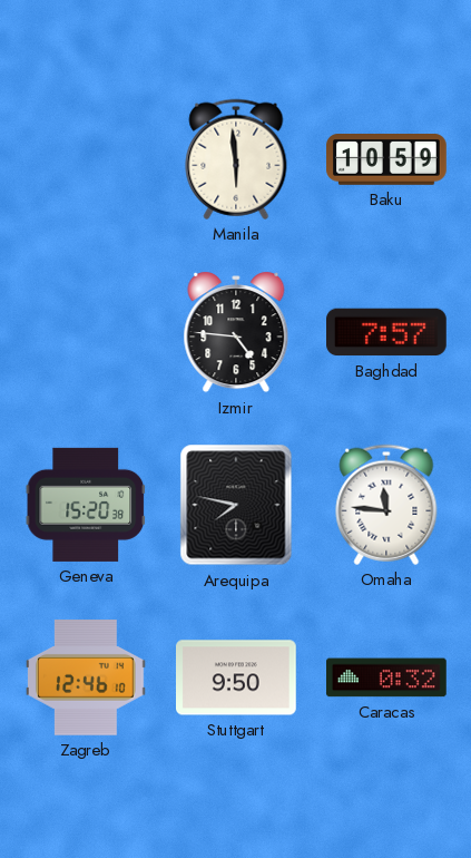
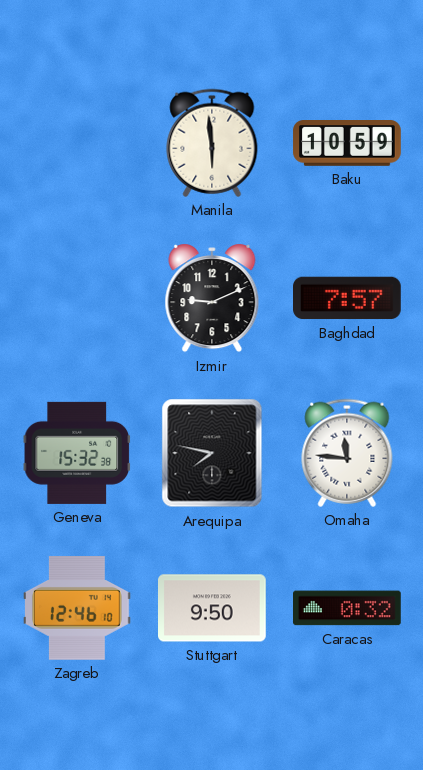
Izmir: 4:46 -> 9:11
Geneva: 15:20 -> 15:32
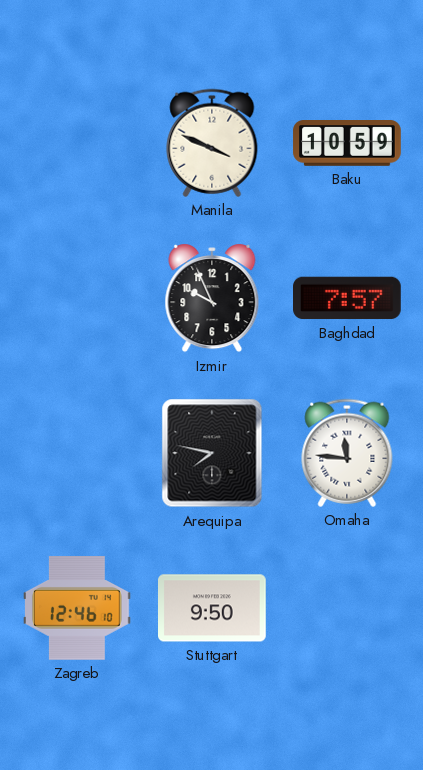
Manila: 5:59 -> 3:49
Izmir: 9:11 -> 9:56
Geneva: 15:32 -> none
Caracas: 0:32 -> none
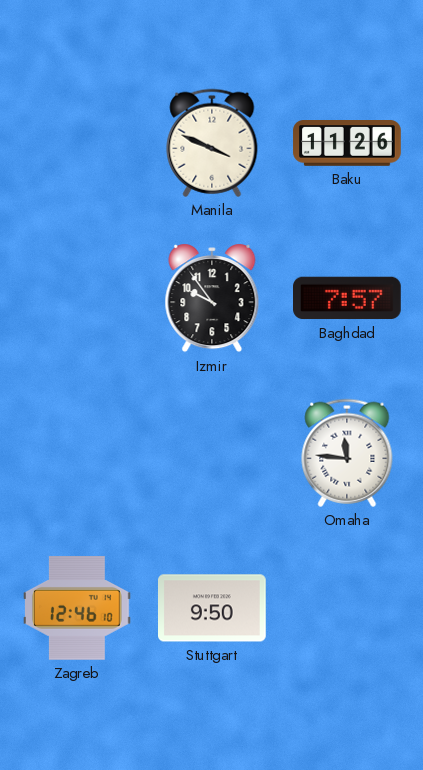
Baku: 10:59 -> 11:26
Izmir: 9:56 -> 9:54
Arequipa: 7:47 -> none
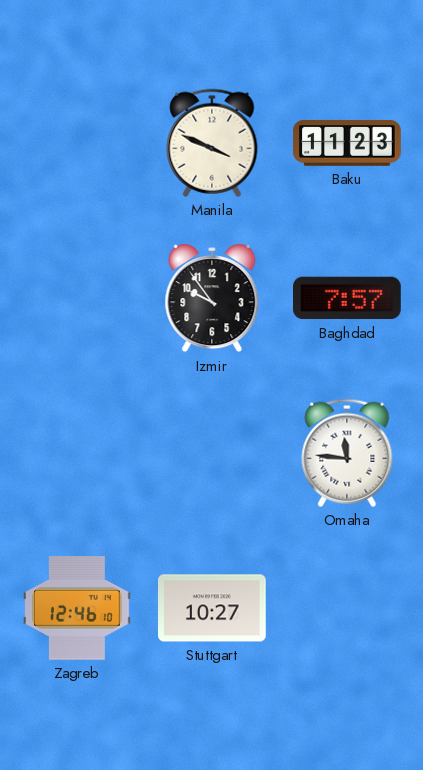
Baku: 11:26 -> 11:23
Stuttgart: 9:50 -> 10:27
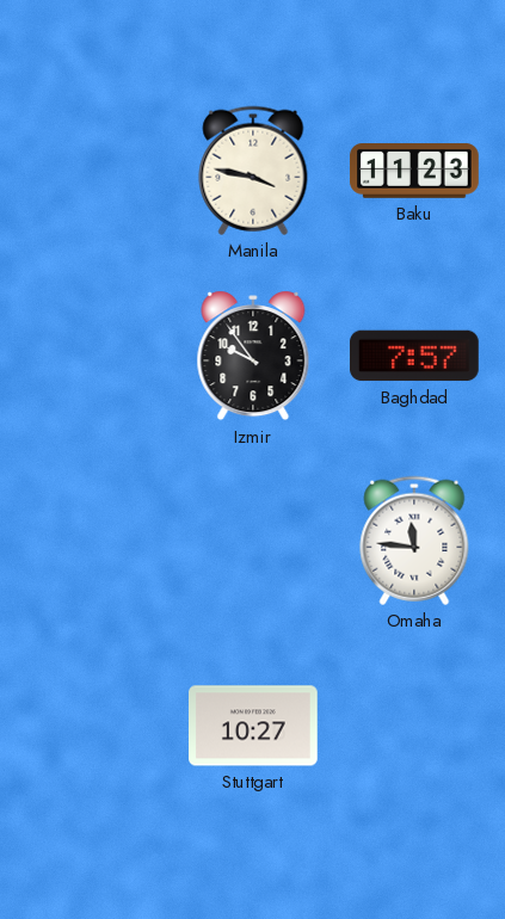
Manila: 3:49 -> 3:47
Zagreb: 12:46 -> none
